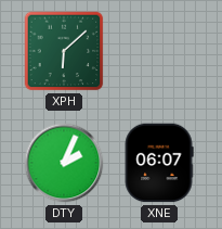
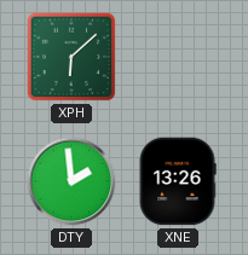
DTY: 2:04 -> 1:59
XNE: 06:07 -> 13:26
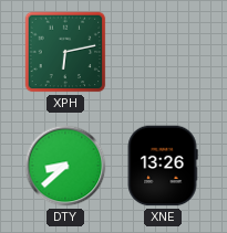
XPH: 6:08 -> 6:13
DTY: 1:59 -> 8:38
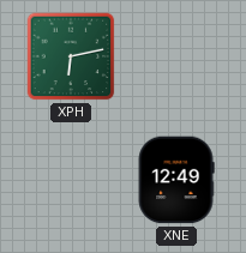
DTY: 8:38 -> none
XNE: 13:26 -> 12:49
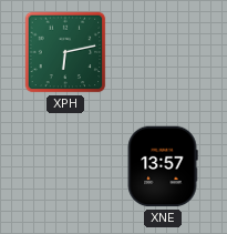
XNE: 12:49 -> 13:57
